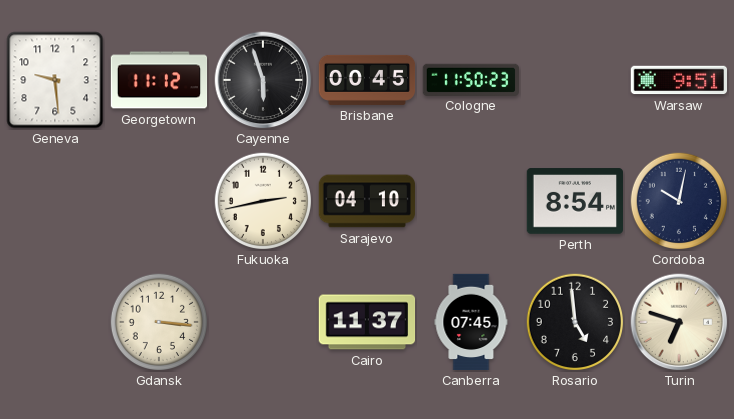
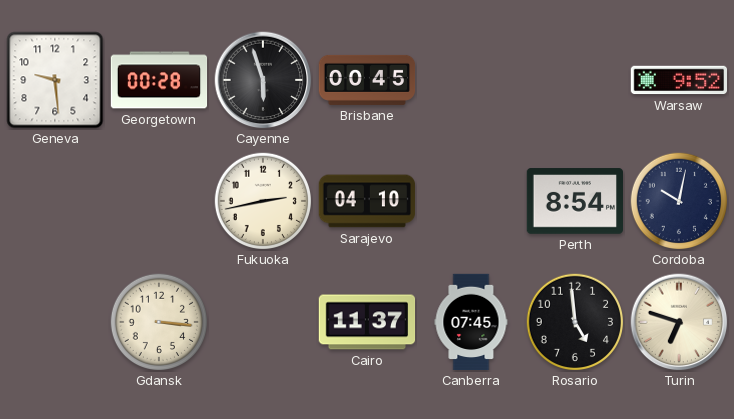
Georgetown: 11:12 -> 00:28
Cologne: 11:50 -> none
Warsaw: 9:51 -> 9:52
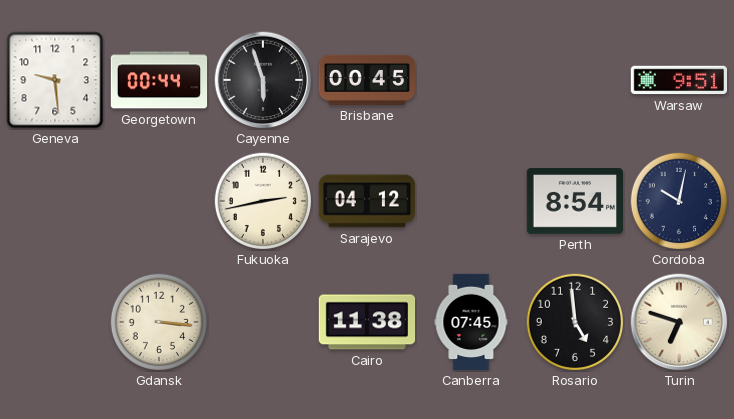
Georgetown: 00:28 -> 00:44
Warsaw: 9:52 -> 9:51
Sarajevo: 04:10 -> 04:12
Cairo: 11:37 -> 11:38
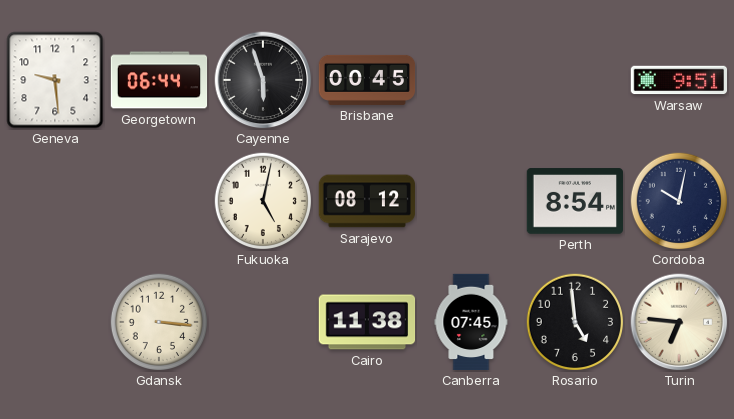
Georgetown: 00:44 -> 06:44
Fukuoka: 2:43 -> 5:02
Sarajevo: 04:12 -> 08:12
Turin: 6:48 -> 6:46
